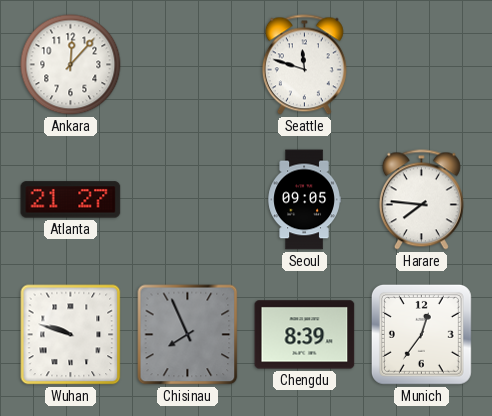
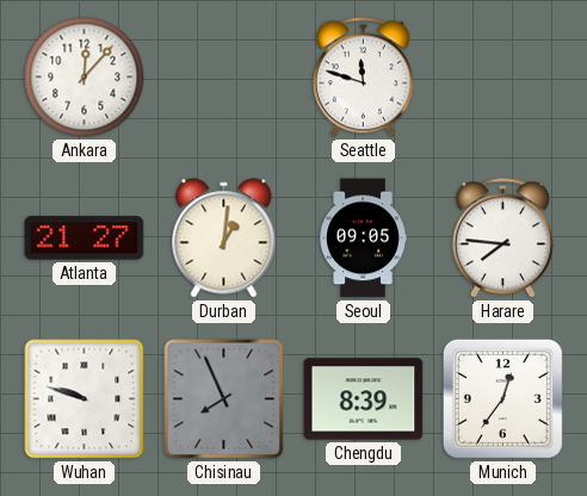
Durban: none -> 1:01
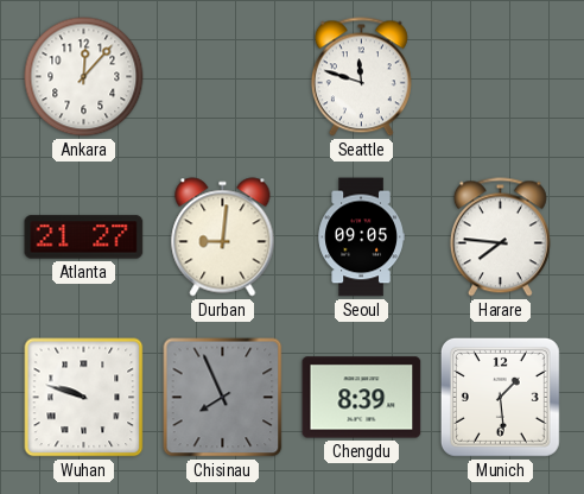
Durban: 1:01 -> 9:01
Munich: 12:36 -> 1:29
